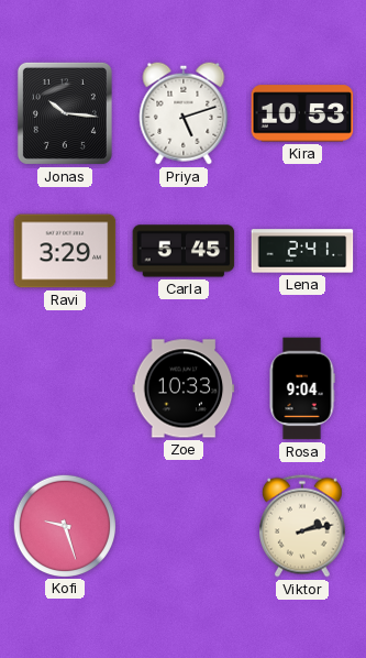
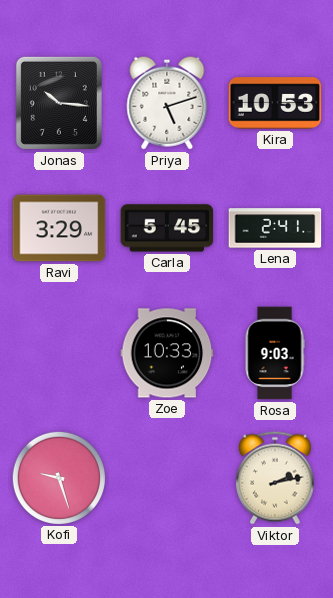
Rosa: 9:04 -> 9:03
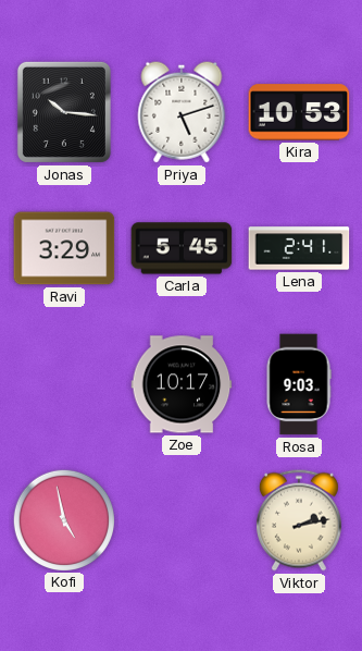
Zoe: 10:33 -> 10:17
Kofi: 9:27 -> 4:58
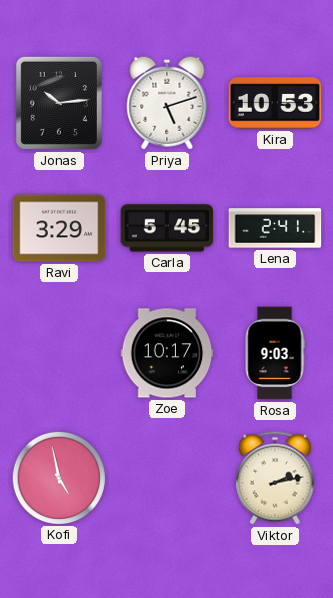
Jonas: 10:16 -> 10:14
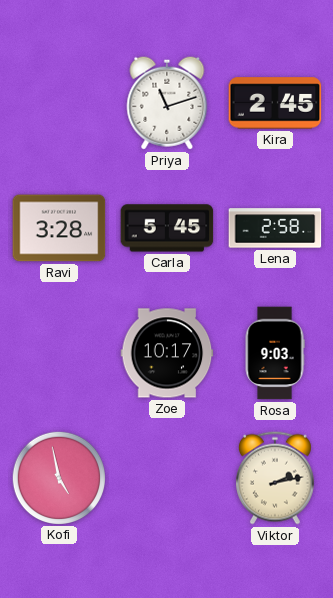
Jonas: 10:14 -> none
Priya: 5:12 -> 11:12
Kira: 10:53 -> 2:45
Ravi: 3:29 -> 3:28
Lena: 2:41 -> 2:58
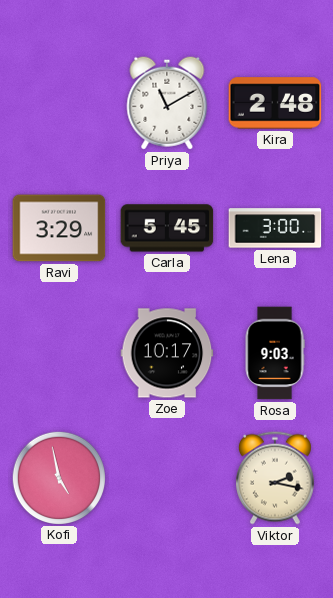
Priya: 11:12 -> 11:10
Kira: 2:45 -> 2:48
Ravi: 3:28 -> 3:29
Lena: 2:58 -> 3:00
Viktor: 2:13 -> 2:17
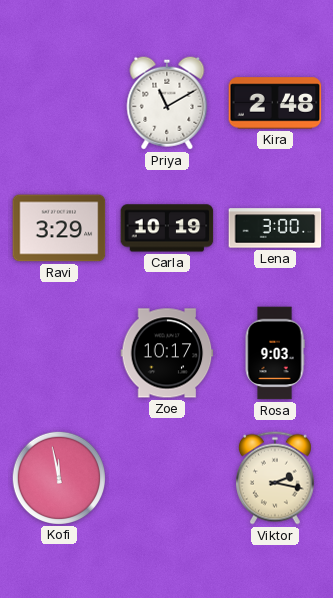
Carla: 5:45 -> 10:19
Kofi: 4:58 -> 11:58
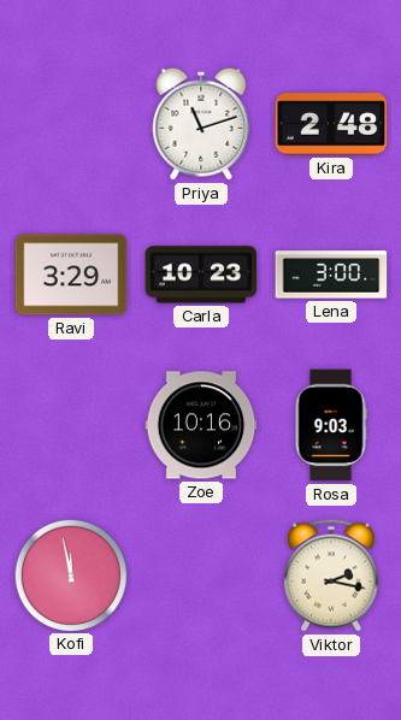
Priya: 11:10 -> 11:12
Carla: 10:19 -> 10:23
Zoe: 10:17 -> 10:16
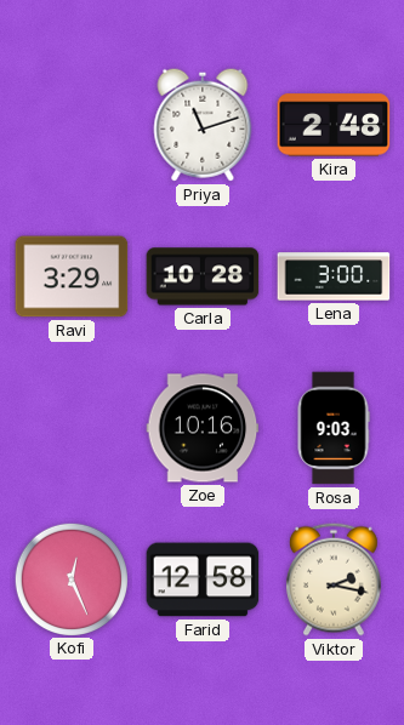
Carla: 10:23 -> 10:28
Kofi: 11:58 -> 12:26
Farid: none -> 12:58
